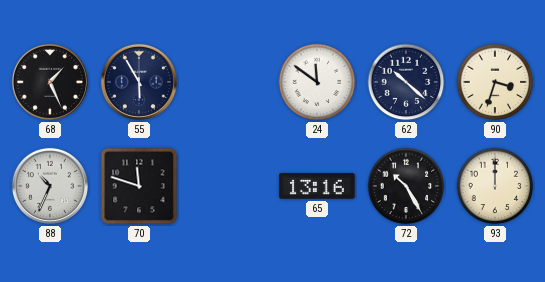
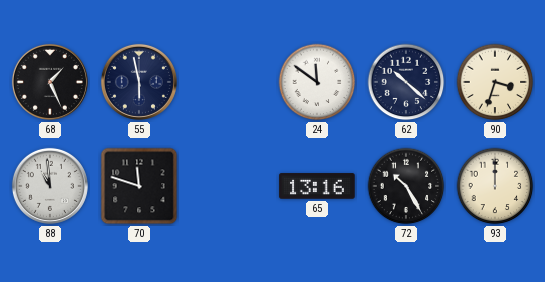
55: 5:55 -> 5:58
88: 10:34 -> 10:59
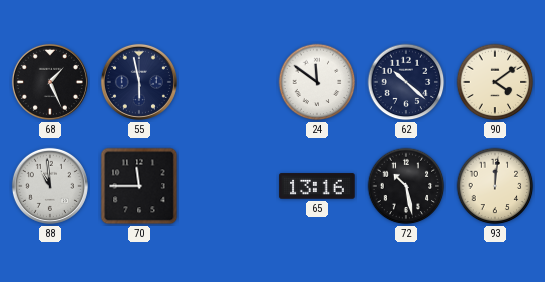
90: 3:33 -> 4:09
70: 11:48 -> 11:45
72: 10:25 -> 10:28
93: 12:00 -> 12:01
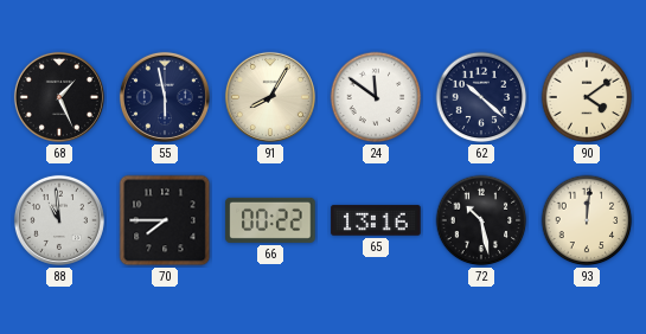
91: none -> 8:05
70: 11:45 -> 7:45
66: none -> 00:22
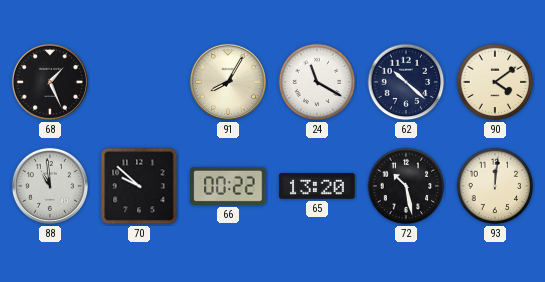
55: 5:58 -> none
24: 11:51 -> 11:20
70: 7:45 -> 9:52
65: 13:16 -> 13:20
